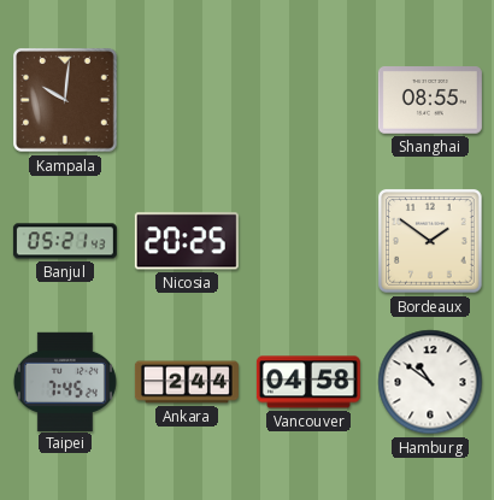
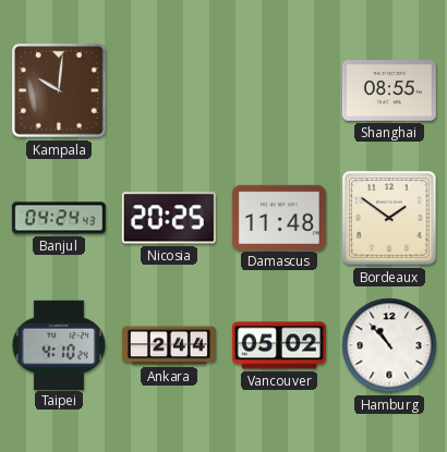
Banjul: 05:21 -> 04:24
Damascus: none -> 11:48
Taipei: 7:45 -> 4:10
Vancouver: 04:58 -> 05:02
Hamburg: 10:51 -> 10:53
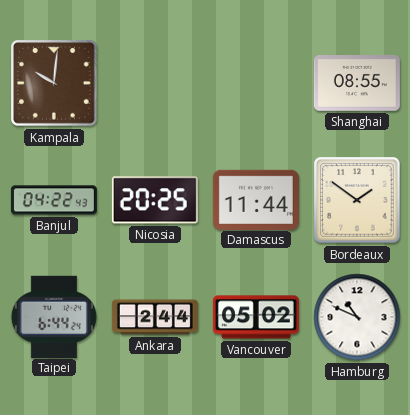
Banjul: 04:24 -> 04:22
Damascus: 11:48 -> 11:44
Taipei: 4:10 -> 6:44
Hamburg: 10:53 -> 10:49
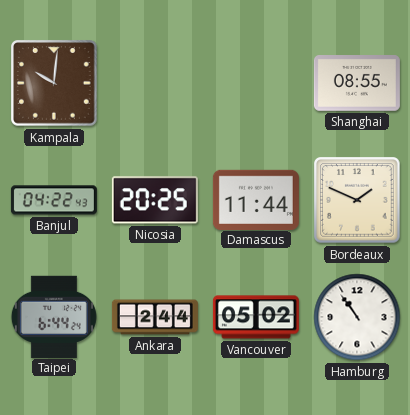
Bordeaux: 1:51 -> 1:49
Hamburg: 10:49 -> 10:54
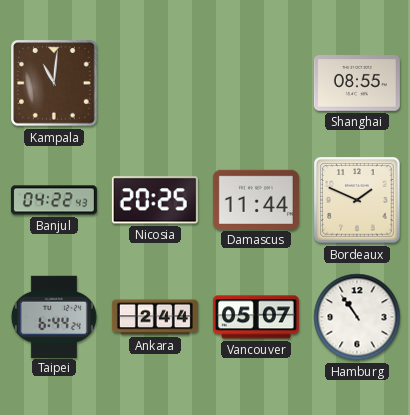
Kampala: 10:01 -> 11:01
Vancouver: 05:02 -> 05:07
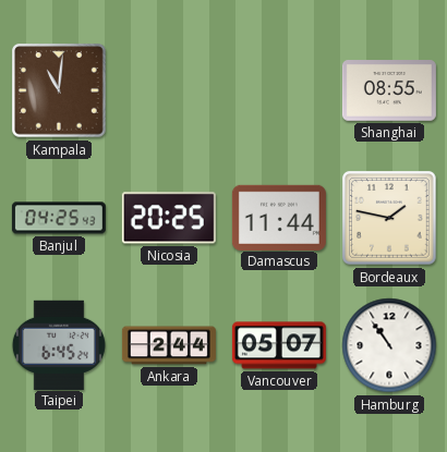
Banjul: 04:22 -> 04:25
Bordeaux: 1:49 -> 1:47
Taipei: 6:44 -> 6:45
